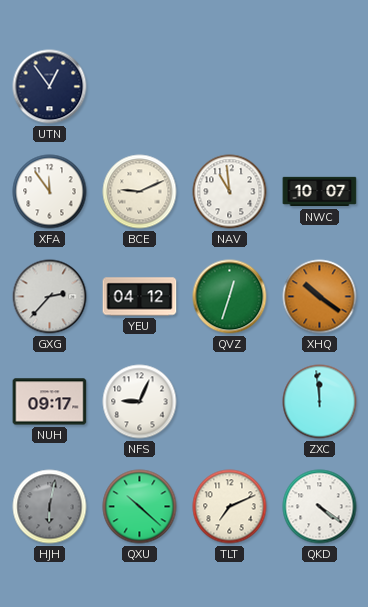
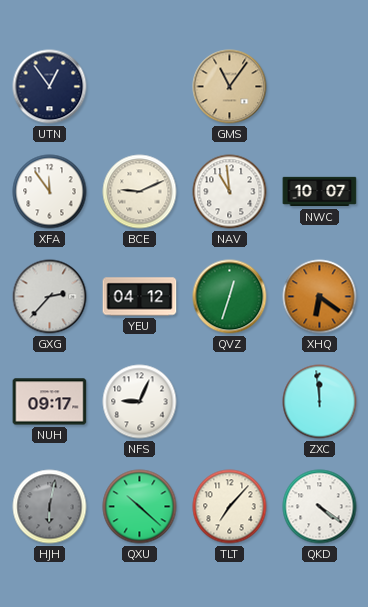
GMS: none -> 11:06
XHQ: 10:21 -> 6:21
TLT: 7:11 -> 7:07
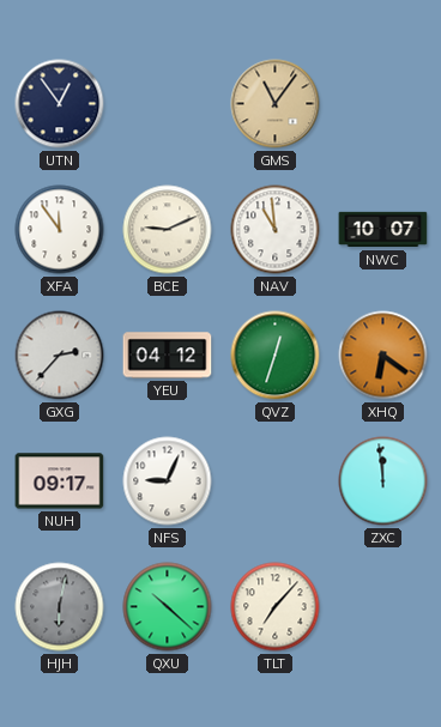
QKD: 4:21 -> none
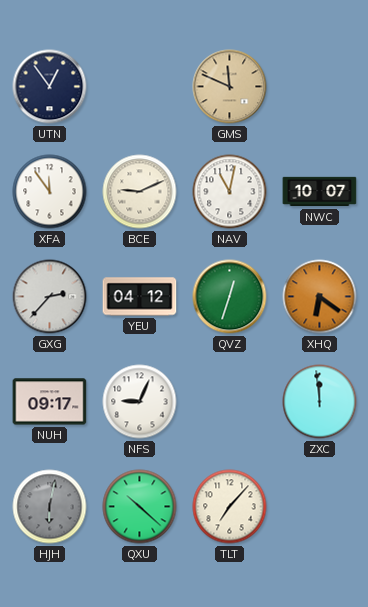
GMS: 11:06 -> 11:49
NAV: 10:59 -> 11:02
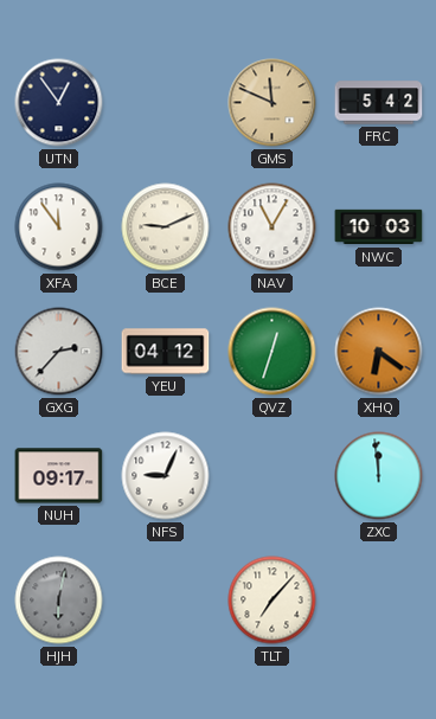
FRC: none -> 5:42
NAV: 11:02 -> 11:05
NWC: 10:07 -> 10:03
QXU: 10:22 -> none
